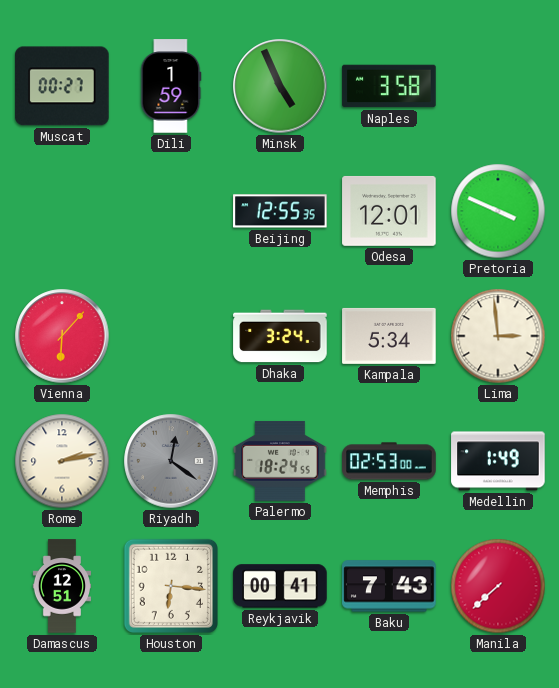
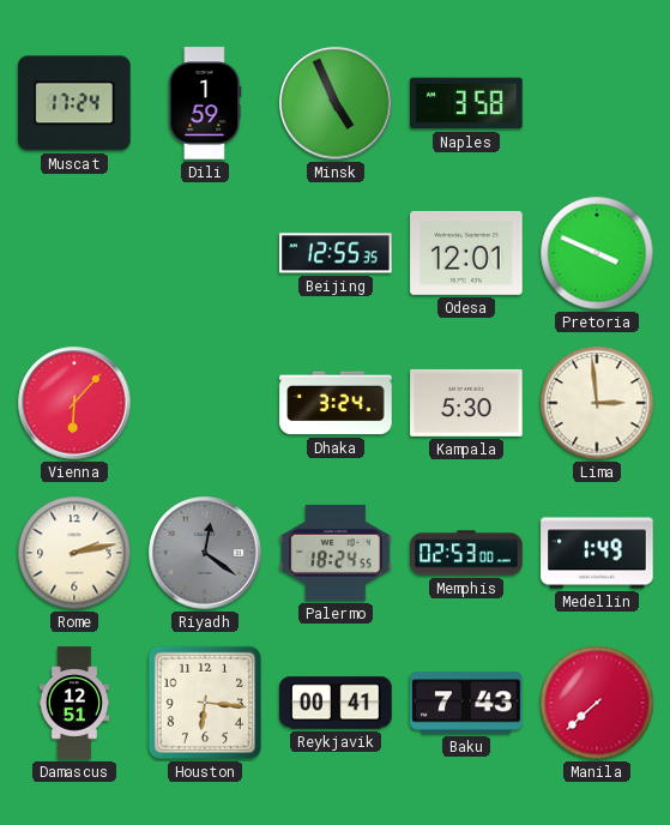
Muscat: 00:27 -> 17:24
Kampala: 5:34 -> 5:30
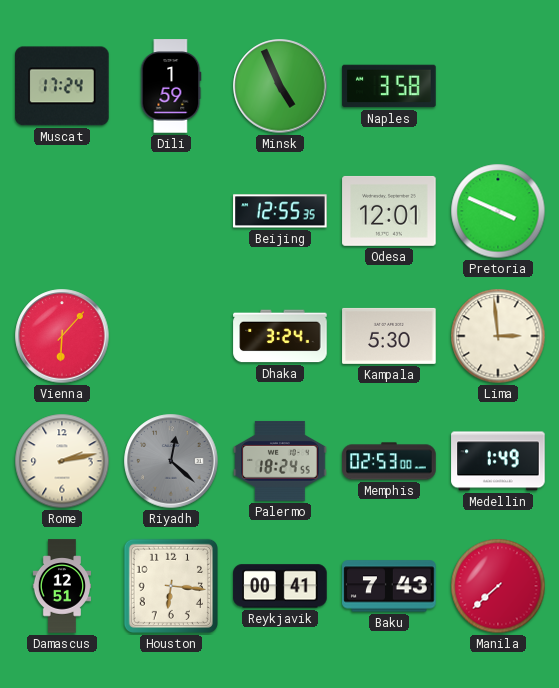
Riyadh: 12:21 -> 12:22
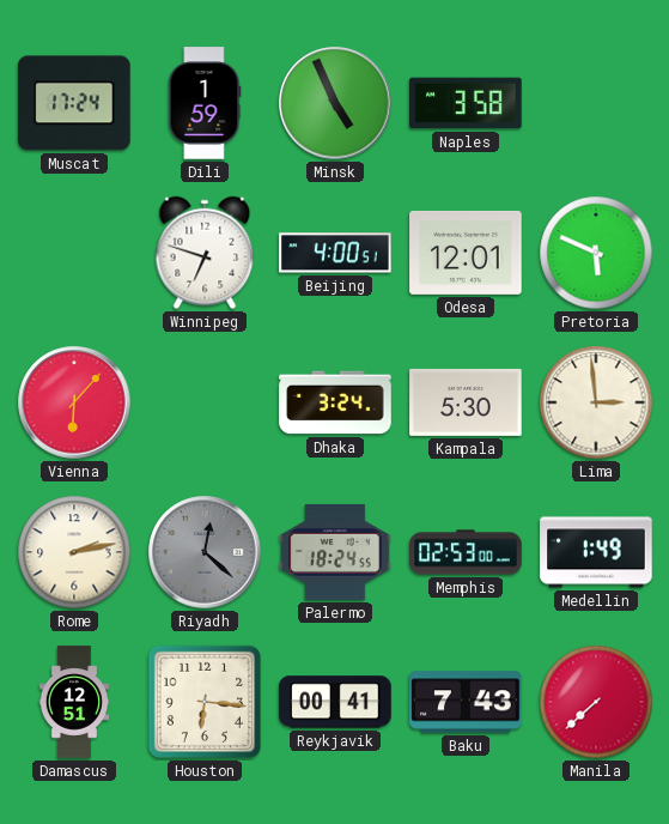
Winnipeg: none -> 6:48
Beijing: 12:55 -> 4:00
Pretoria: 3:49 -> 5:49
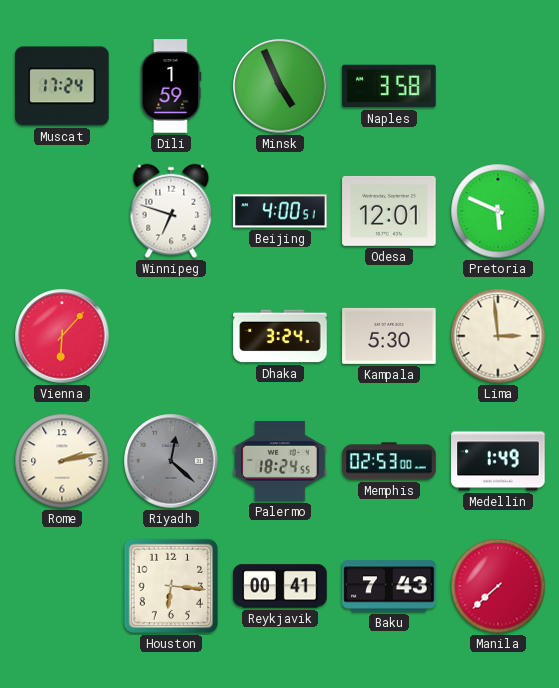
Damascus: 12:51 -> none
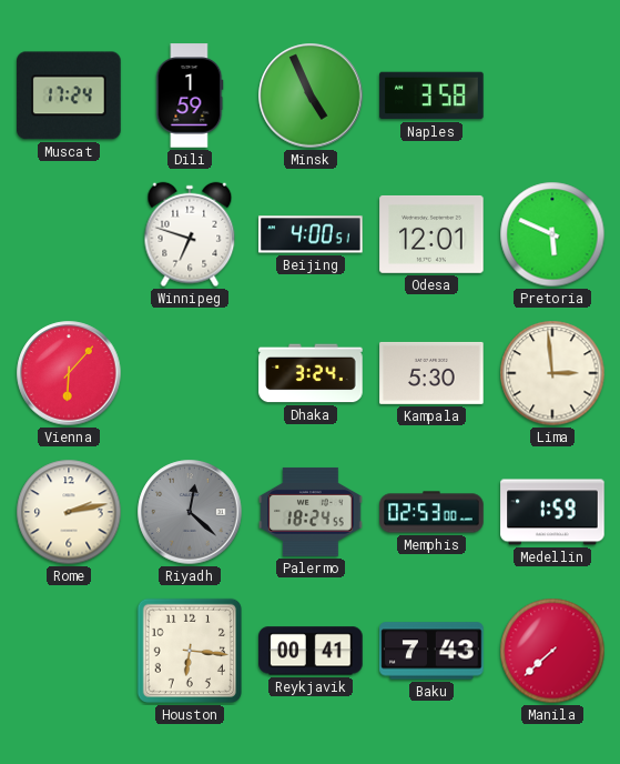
Medellin: 1:49 -> 1:59
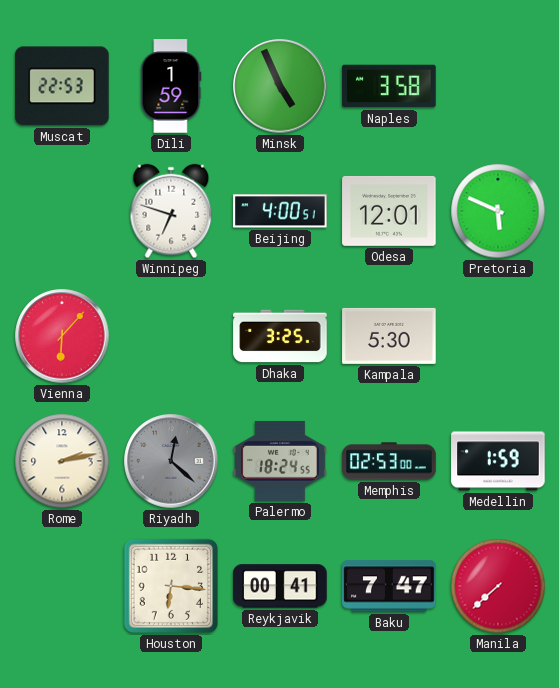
Muscat: 17:24 -> 22:53
Dhaka: 3:24 -> 3:25
Lima: 2:59 -> none
Baku: 7:43 -> 7:47
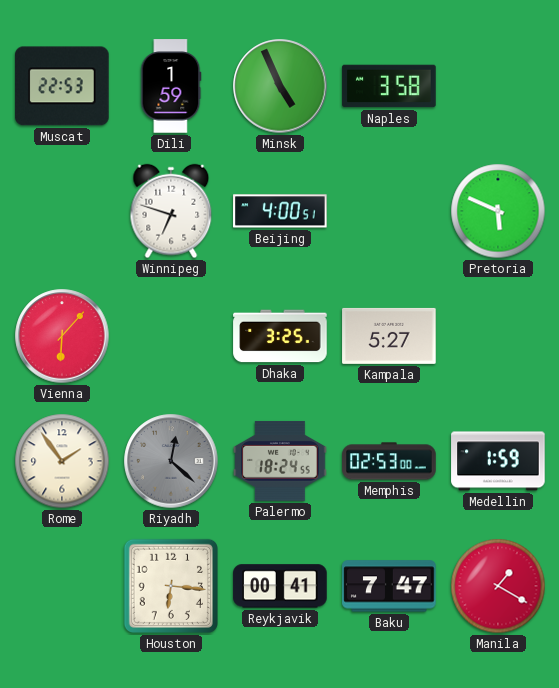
Odesa: 12:01 -> none
Kampala: 5:30 -> 5:27
Rome: 2:13 -> 1:54
Manila: 7:38 -> 1:20
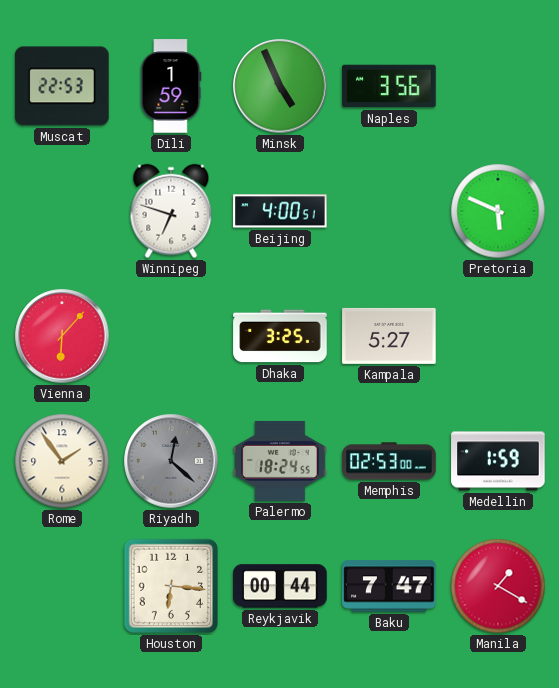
Naples: 3:58 -> 3:56
Reykjavik: 00:41 -> 00:44
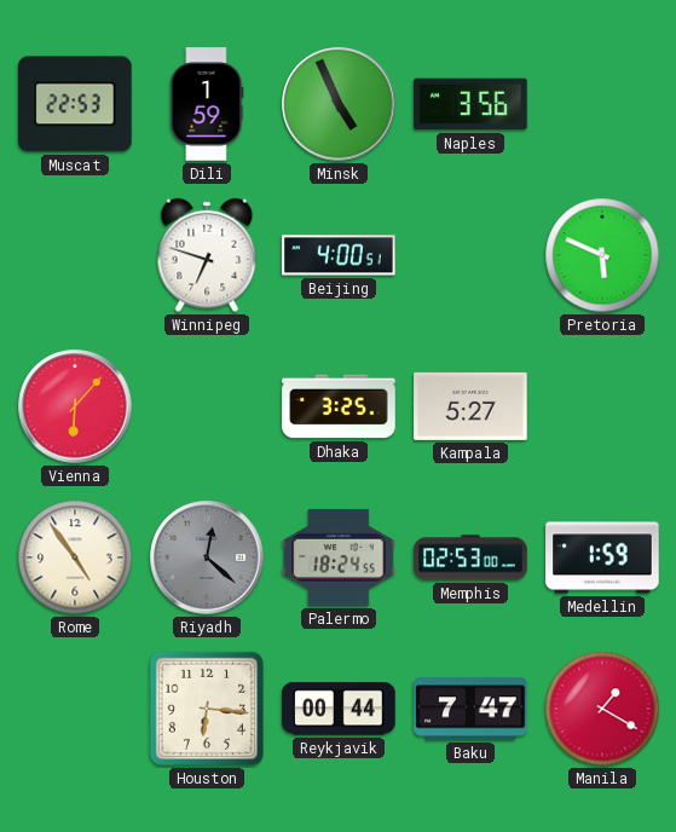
Rome: 1:54 -> 4:54
